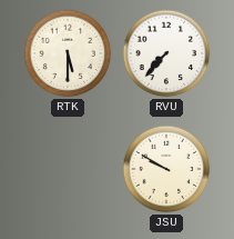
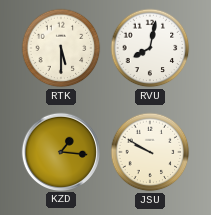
RVU: 7:37 -> 8:02
KZD: none -> 1:16
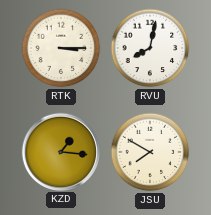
RTK: 5:30 -> 3:15
JSU: 9:50 -> 7:50
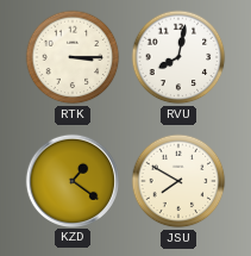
KZD: 1:16 -> 1:21
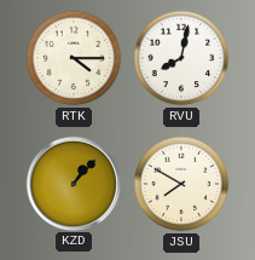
RTK: 3:15 -> 4:15
KZD: 1:21 -> 1:07
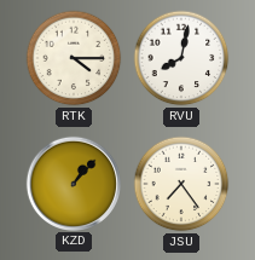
JSU: 7:50 -> 7:24
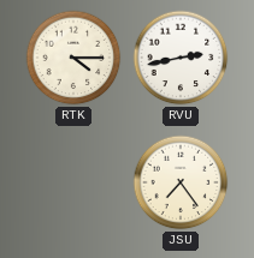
RVU: 8:02 -> 2:43
KZD: 1:07 -> none
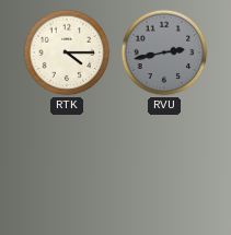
RVU dial: white -> grey
JSU: 7:24 -> none
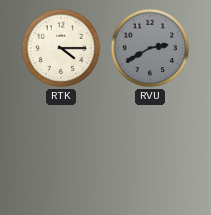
RVU: 2:43 -> 2:40
